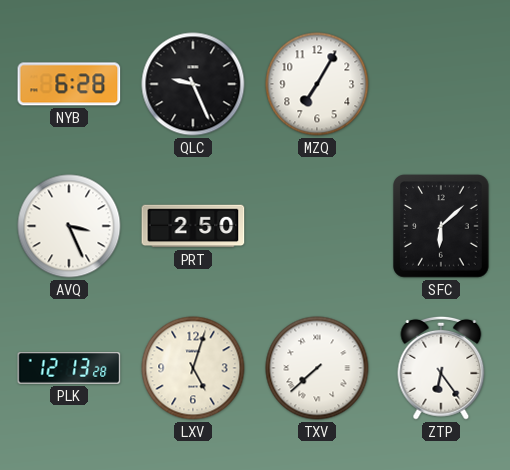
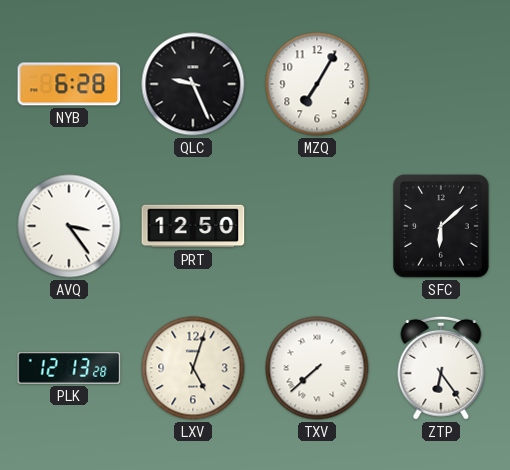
AVQ: 3:26 -> 3:24
PRT: 2:50 -> 12:50
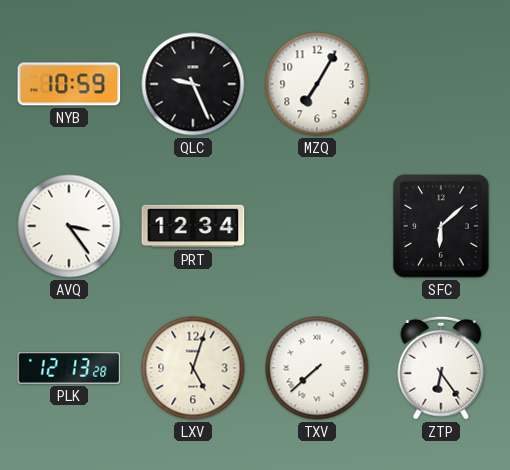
NYB: 6:28 -> 10:59
PRT: 12:50 -> 12:34
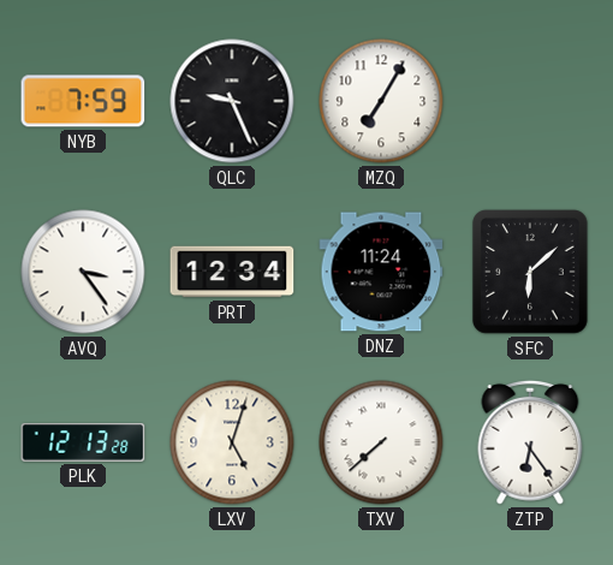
NYB: 10:59 -> 7:59
DNZ: none -> 11:24
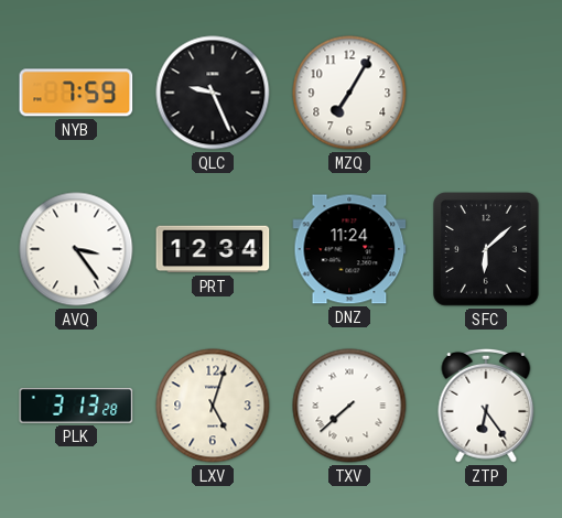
PLK: 12:13 -> 3:13
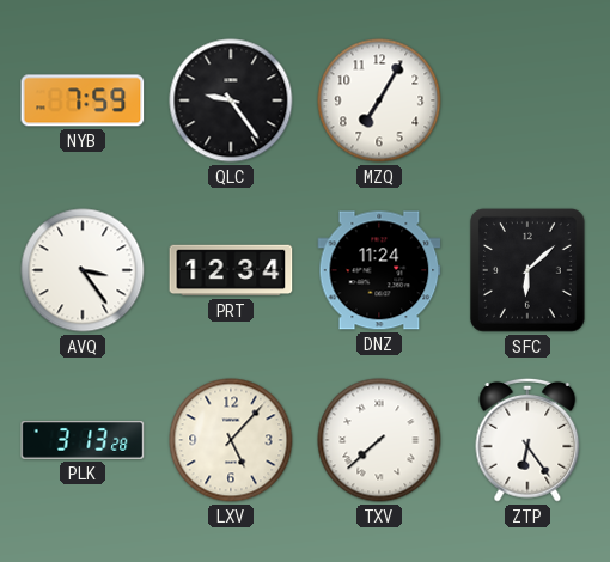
QLC: 9:26 -> 9:24
LXV: 5:03 -> 5:07
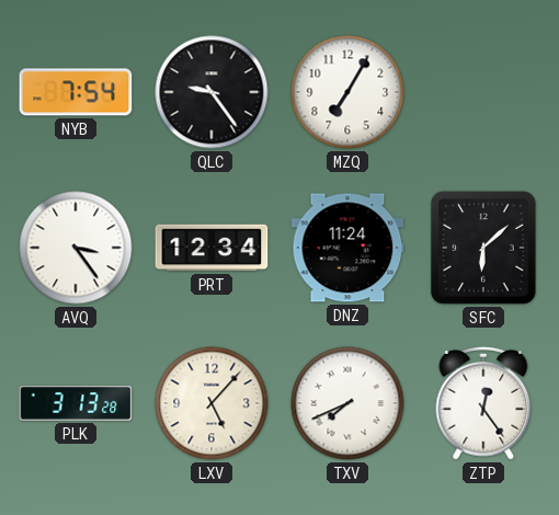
NYB: 7:59 -> 7:54
TXV: 7:38 -> 7:41
ZTP: 6:24 -> 12:24
